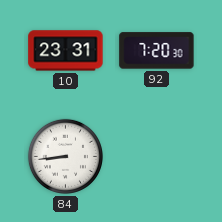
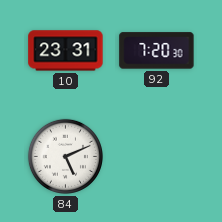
84: 8:44 -> 5:11
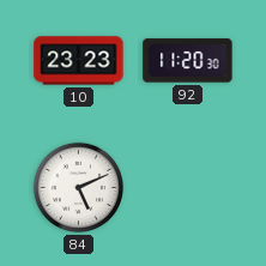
10: 23:31 -> 23:23
92: 7:20 -> 11:20
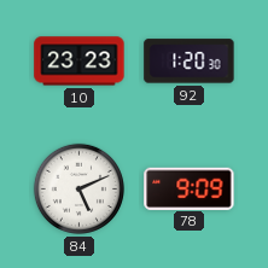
92: 11:20 -> 1:20
78: none -> 9:09
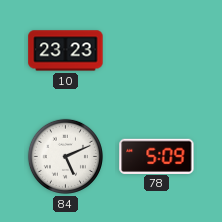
92: 1:20 -> none
78: 9:09 -> 5:09
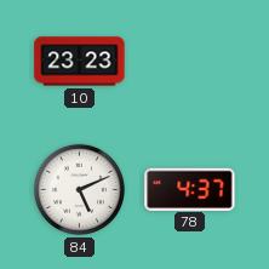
78: 5:09 -> 4:37
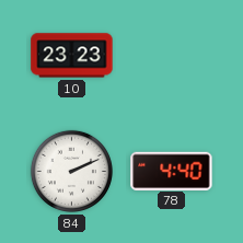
84: 5:11 -> 2:11
78: 4:37 -> 4:40
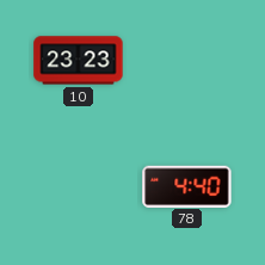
84: 2:11 -> none
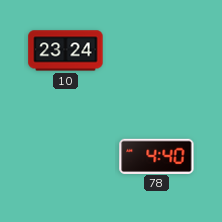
10: 23:23 -> 23:24
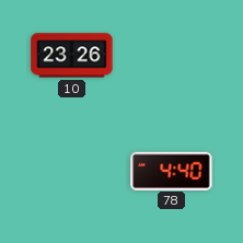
10: 23:24 -> 23:26
